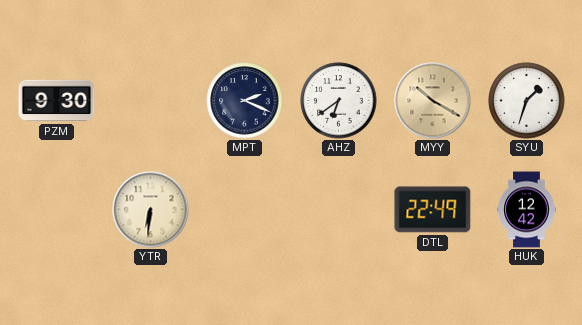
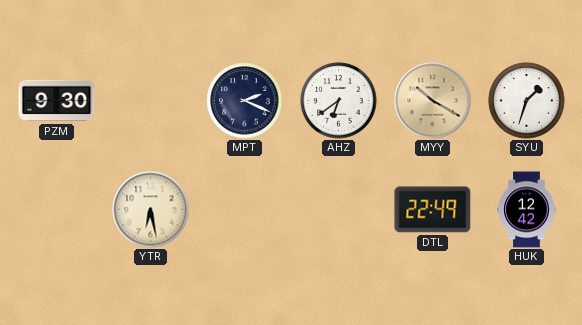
YTR: 6:31 -> 6:28
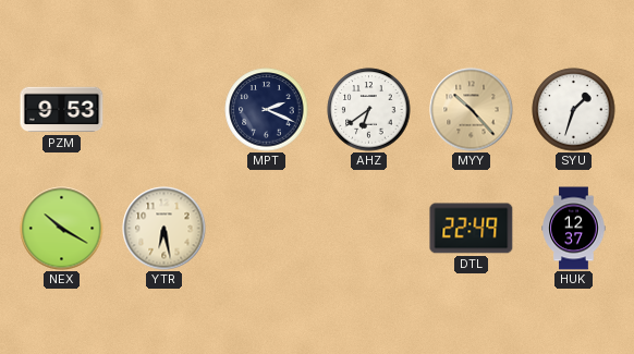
PZM: 9:30 -> 9:53
MYY: 10:20 -> 10:23
NEX: none -> 10:20
HUK: 12:42 -> 12:37
